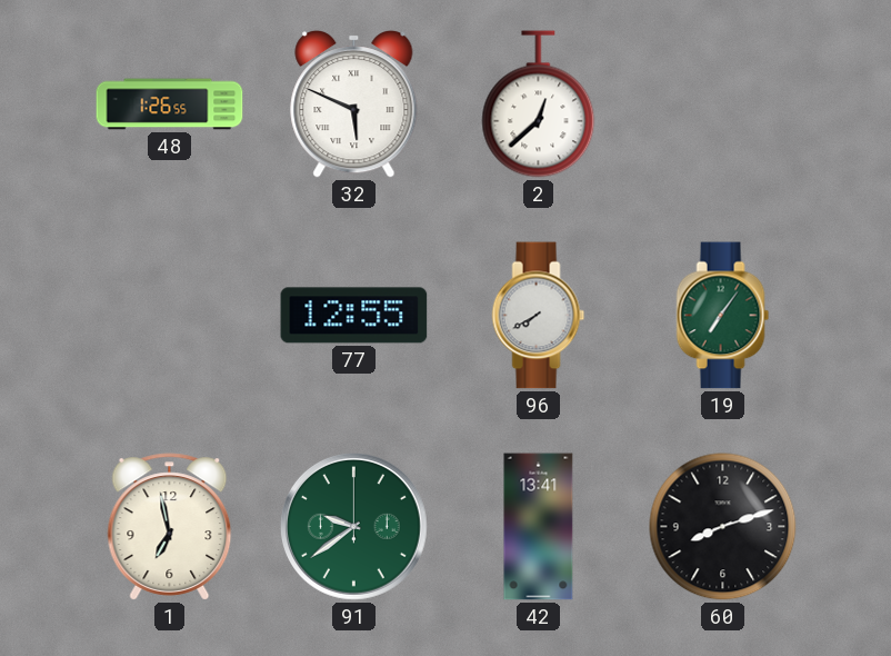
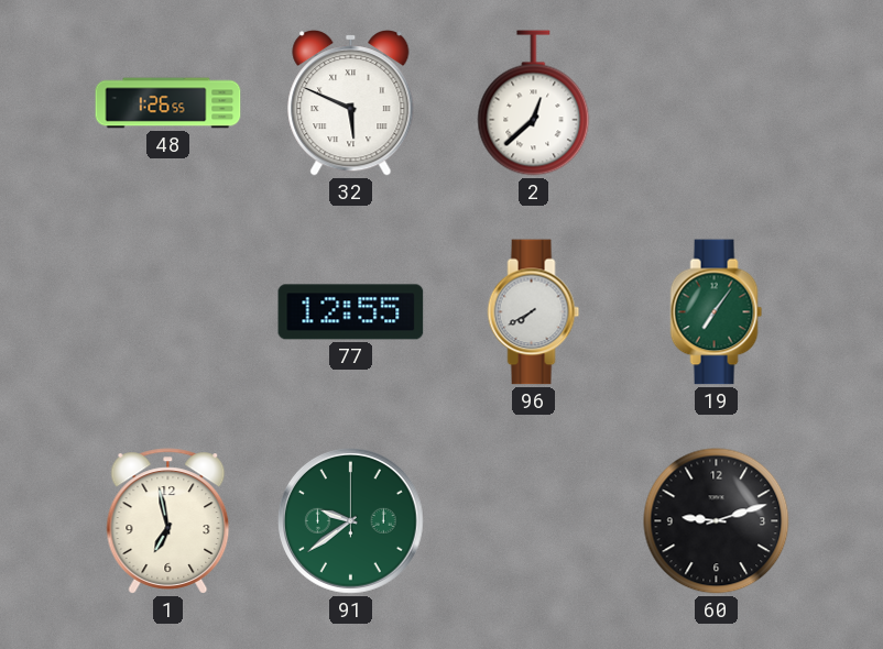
42: 13:41 -> none
60: 8:12 -> 9:12
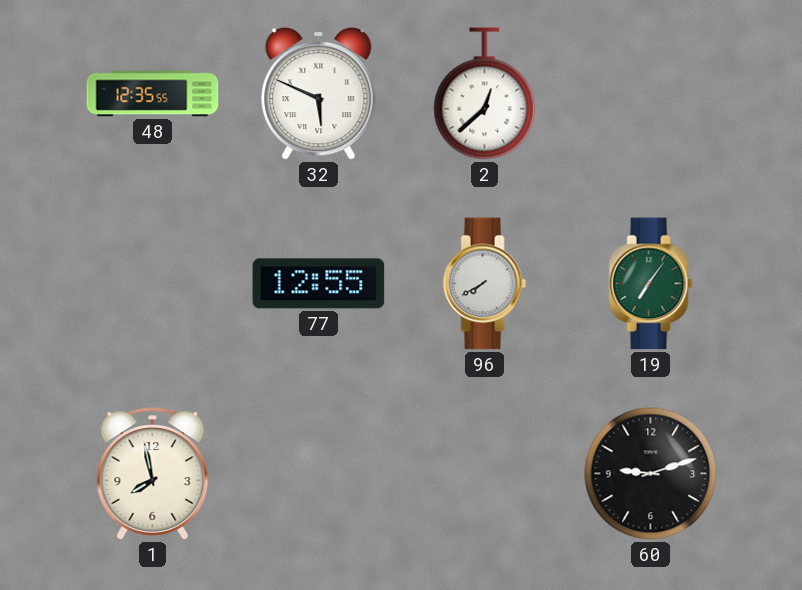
48: 1:26 -> 12:35
1: 6:58 -> 7:58
91: 9:39 -> none
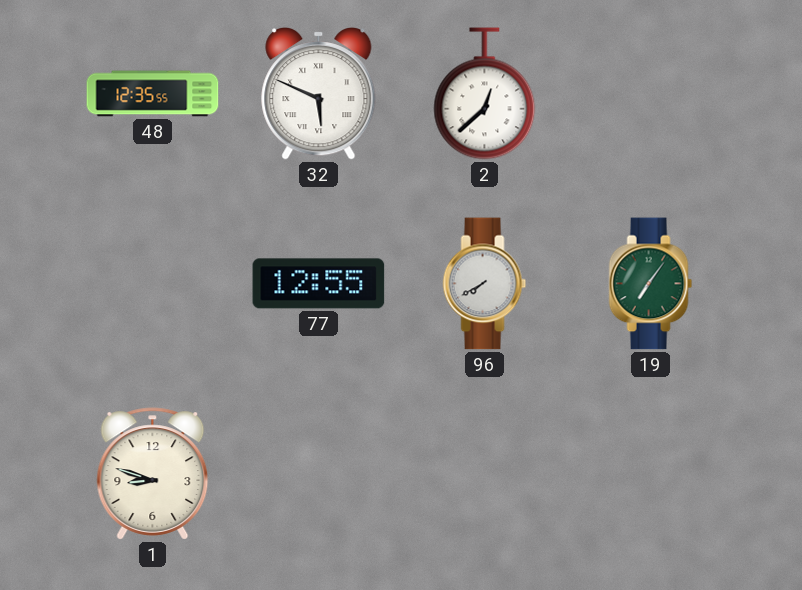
1: 7:58 -> 8:48
60: 9:12 -> none
